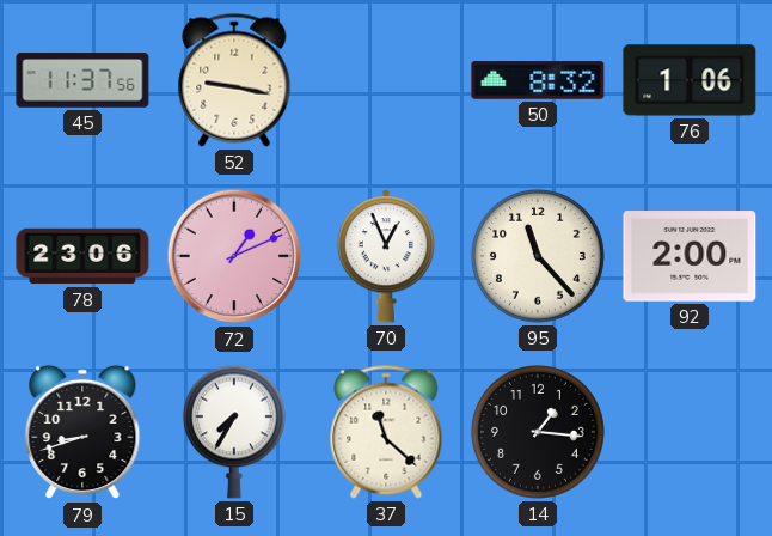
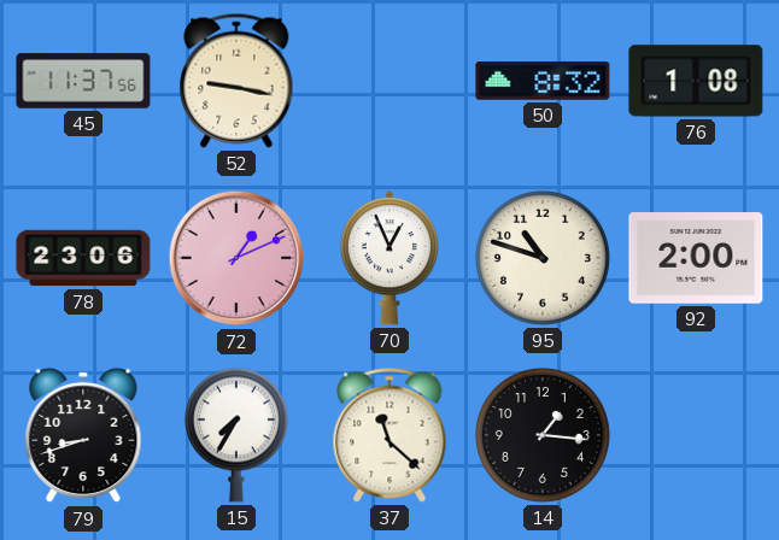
76: 1:06 -> 1:08
95: 11:23 -> 10:48
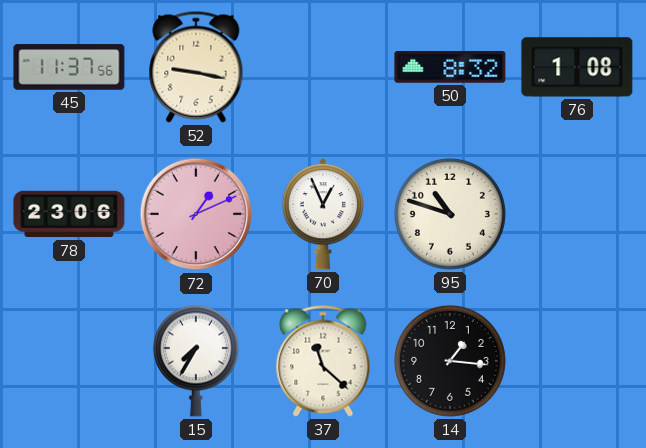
92: 2:00 -> none
79: 8:42 -> none
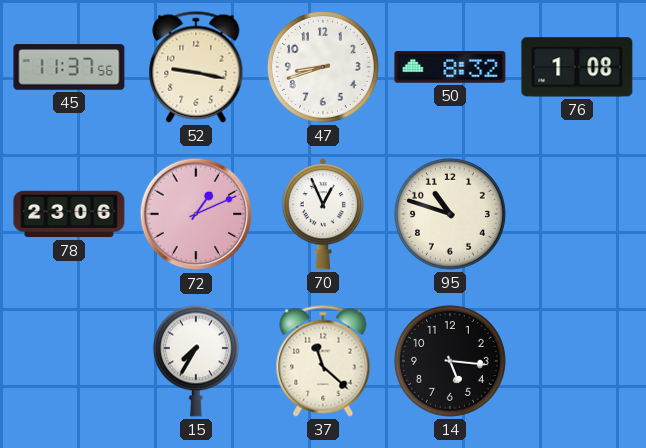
47: none -> 8:42
14: 1:16 -> 5:16
